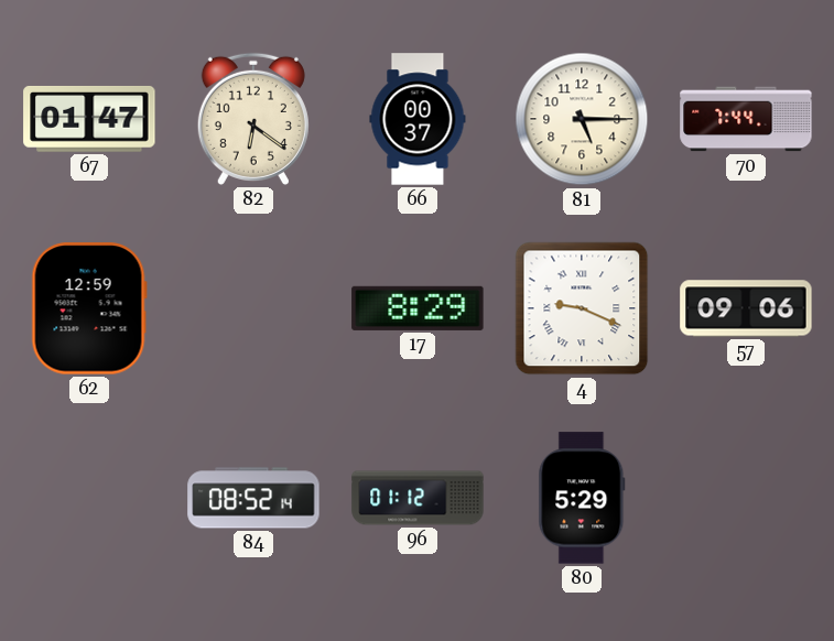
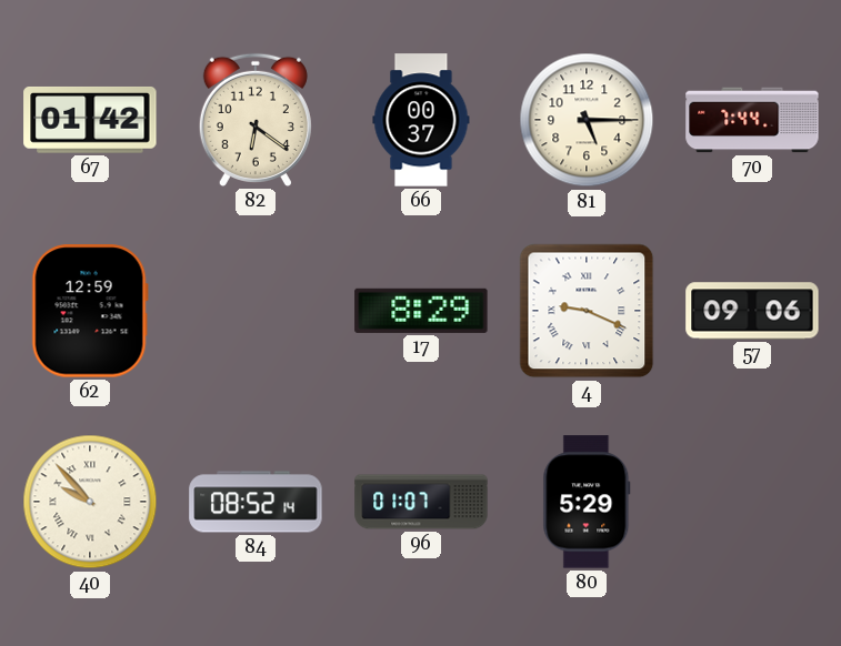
67: 01:47 -> 01:42
40: none -> 9:53
96: 01:12 -> 01:07
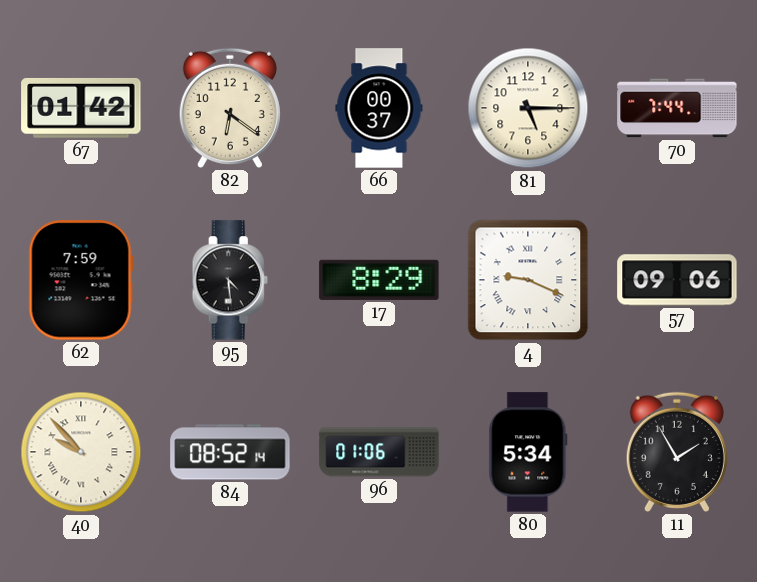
62: 12:59 -> 7:59
95: none -> 4:29
96: 01:07 -> 01:06
80: 5:29 -> 5:34
11: none -> 1:55
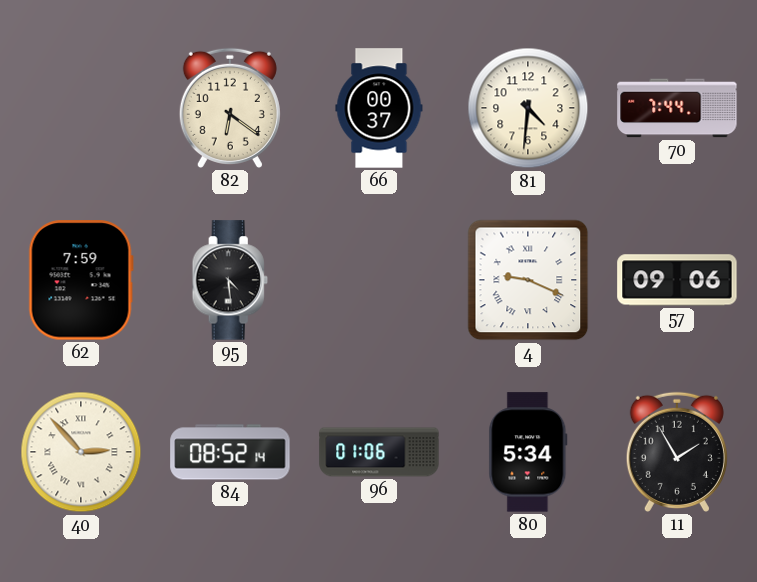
67: 01:42 -> none
81: 5:15 -> 4:31
17: 8:29 -> none
40: 9:53 -> 2:53
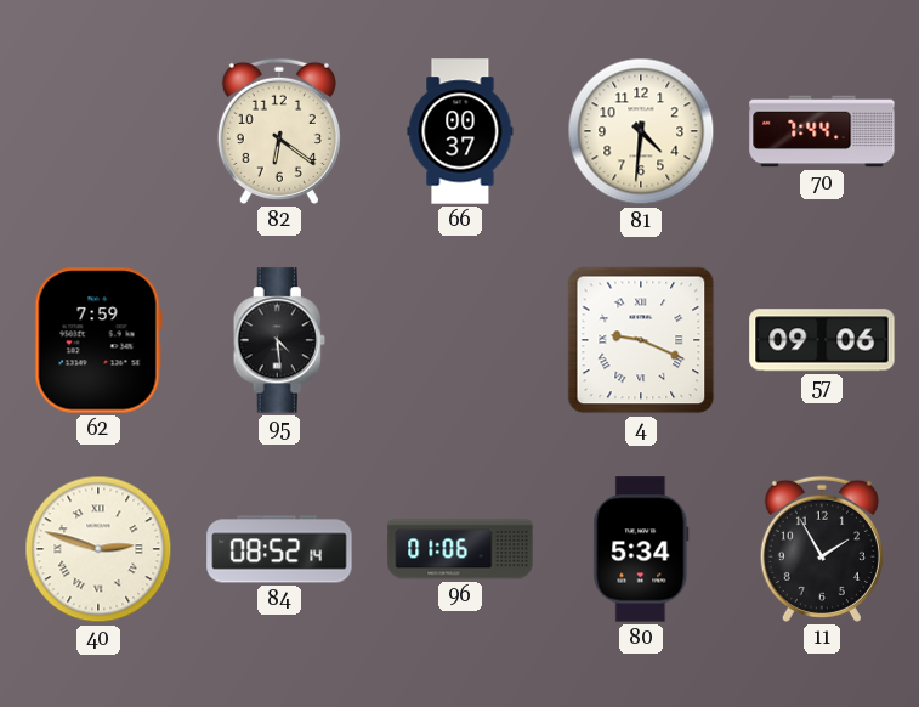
40: 2:53 -> 2:48
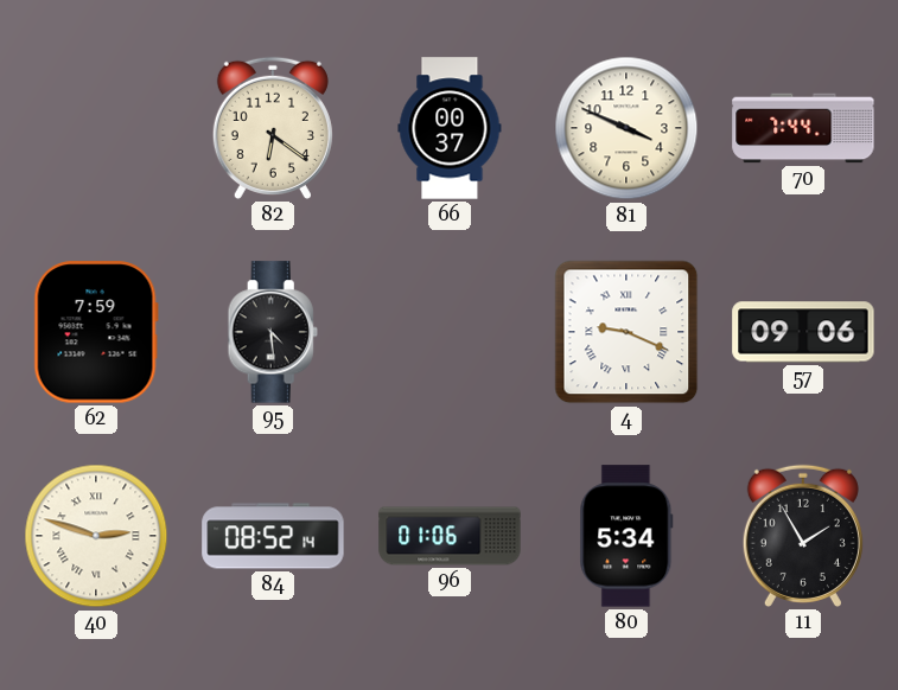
81: 4:31 -> 3:49
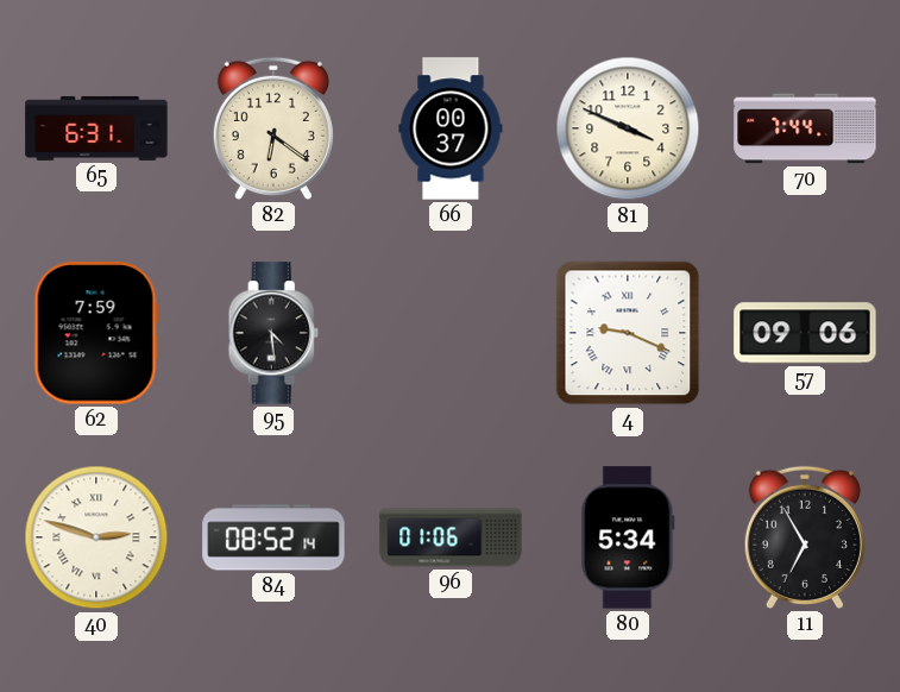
65: none -> 6:31
11: 1:55 -> 6:55
